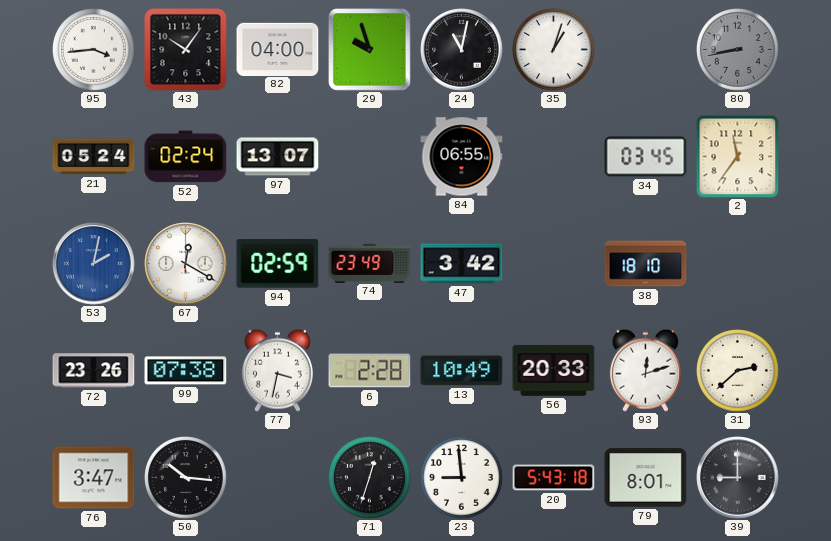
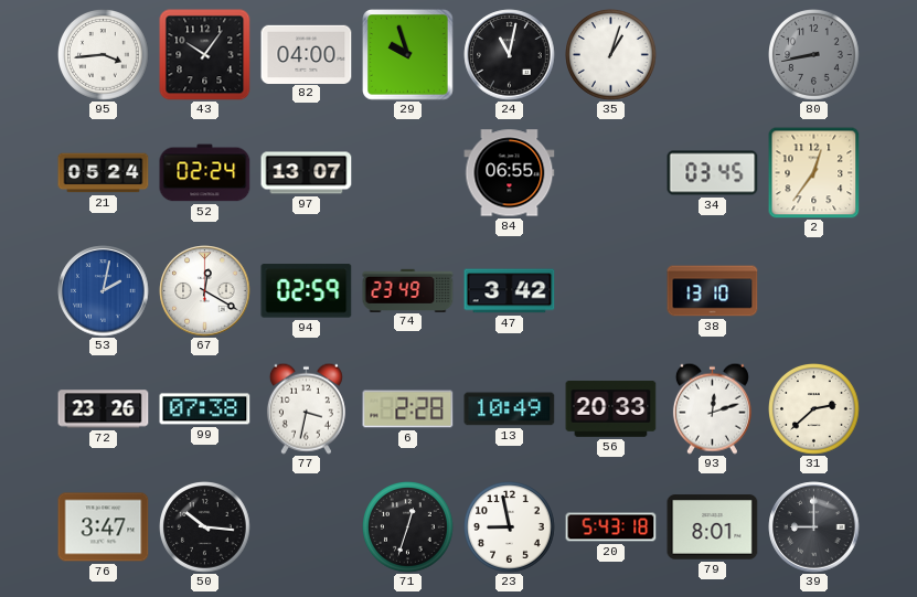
2: 11:36 -> 12:36
38: 18:10 -> 13:10
23: 8:59 -> 8:58
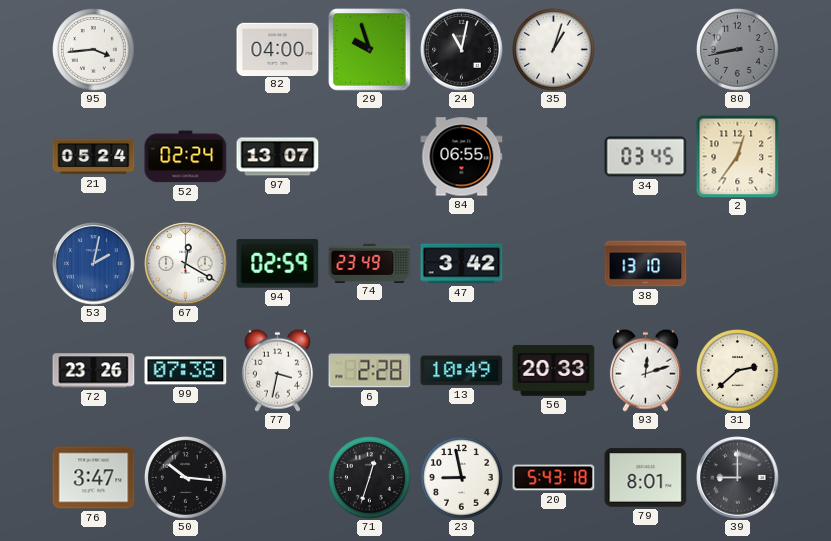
43: 10:06 -> none
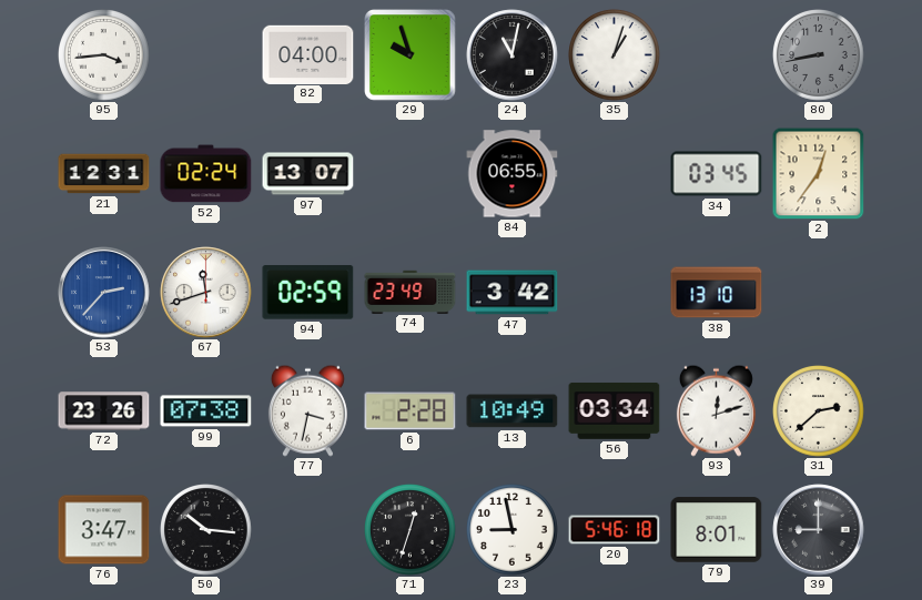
21: 05:24 -> 12:31
53: 2:02 -> 2:37
67: 12:20 -> 11:42
56: 20:33 -> 03:34
20: 5:43 -> 5:46
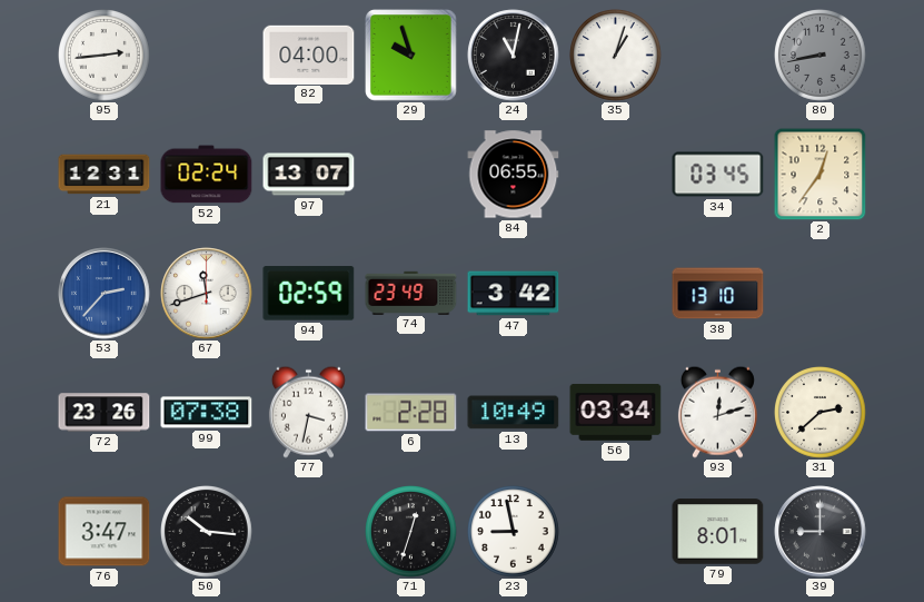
95: 3:44 -> 2:44
20: 5:46 -> none
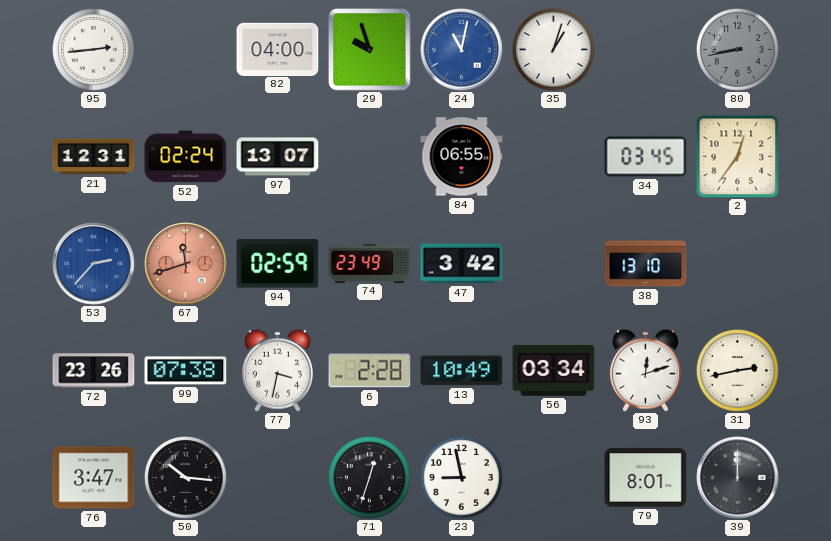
24 dial: black -> blue
67 dial: white -> salmon
31: 2:38 -> 2:43
39: 9:00 -> 12:00
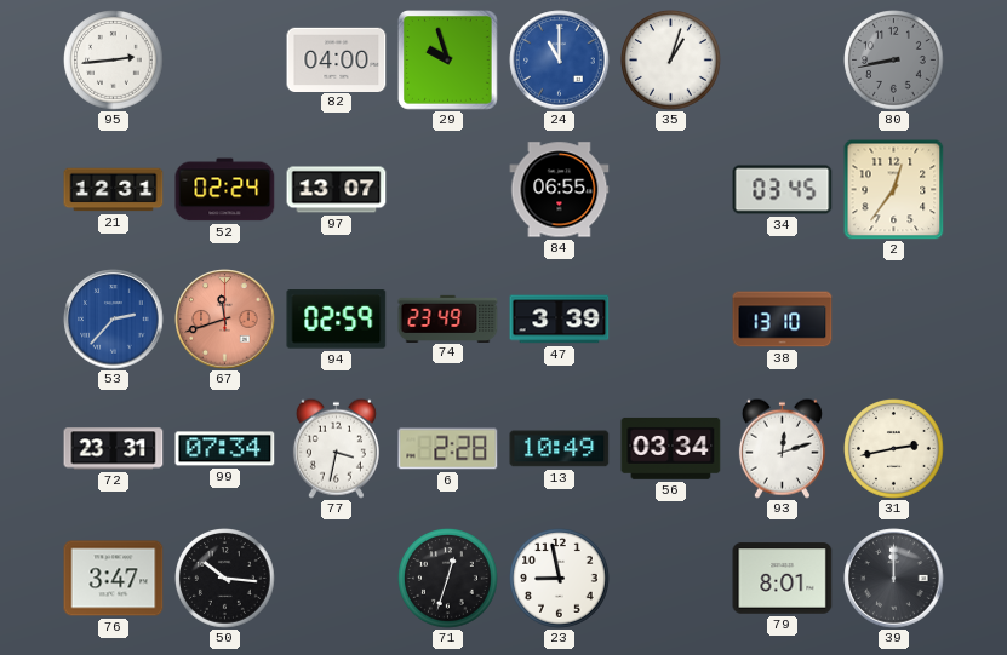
24: 11:02 -> 11:00
47: 3:42 -> 3:39
72: 23:26 -> 23:31
99: 07:38 -> 07:34
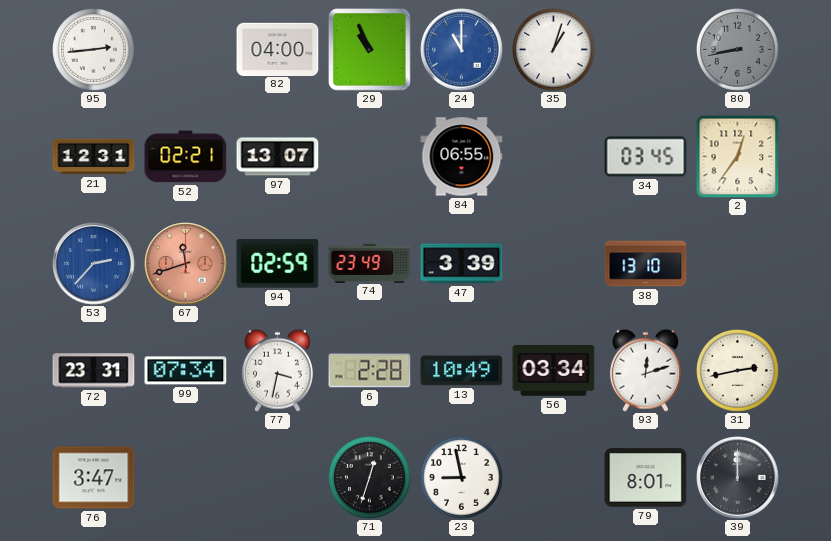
29: 9:57 -> 10:56
52: 02:24 -> 02:21
50: 10:16 -> none
